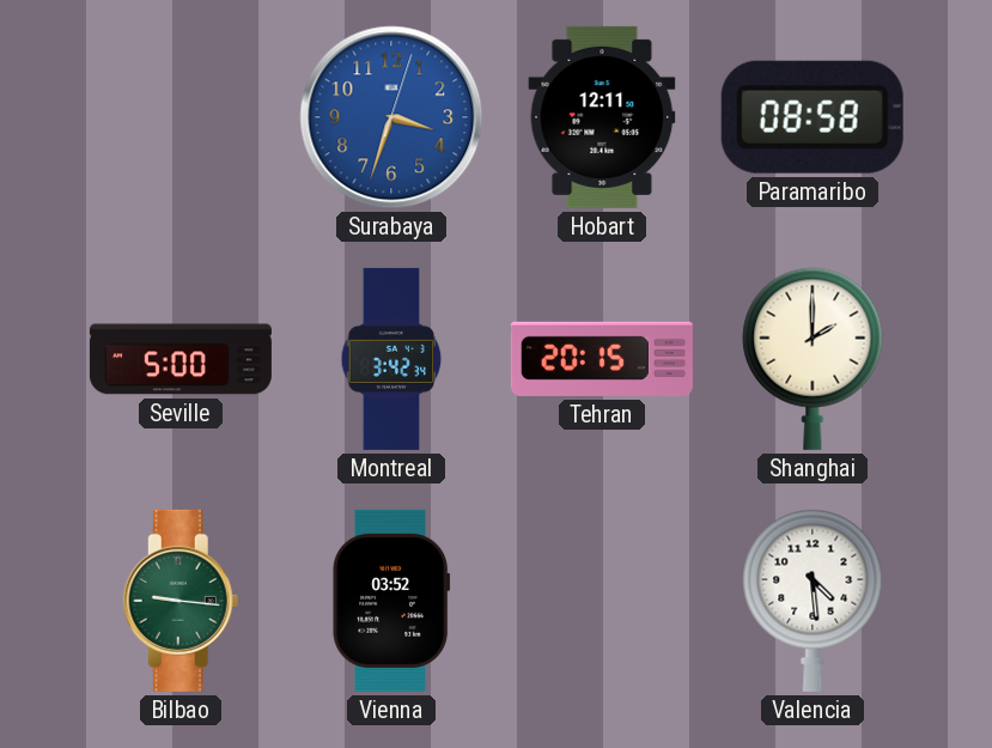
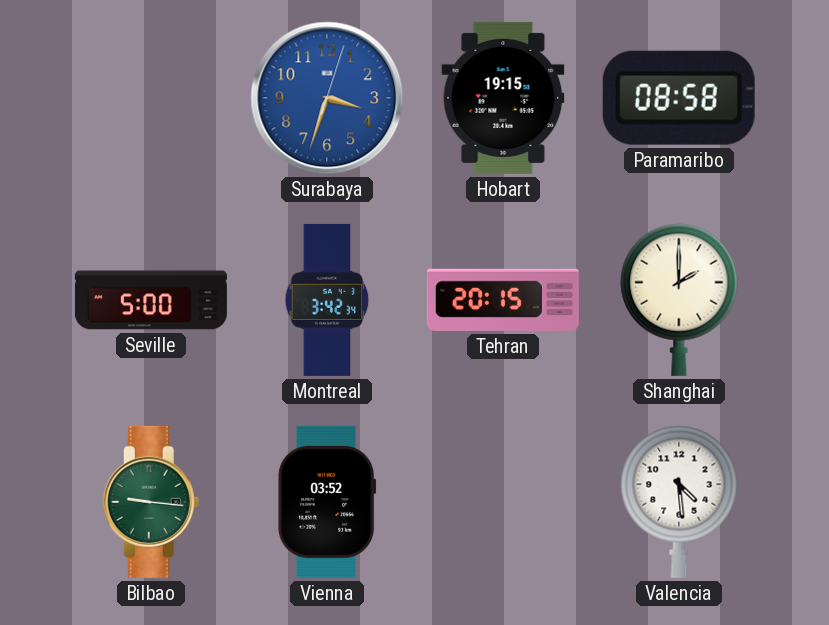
Hobart: 12:11 -> 19:15
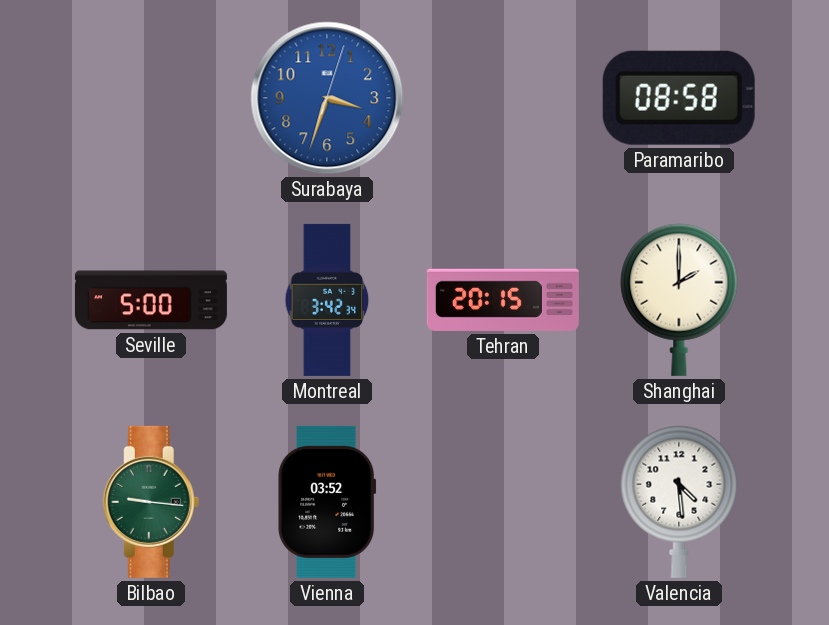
Hobart: 19:15 -> none
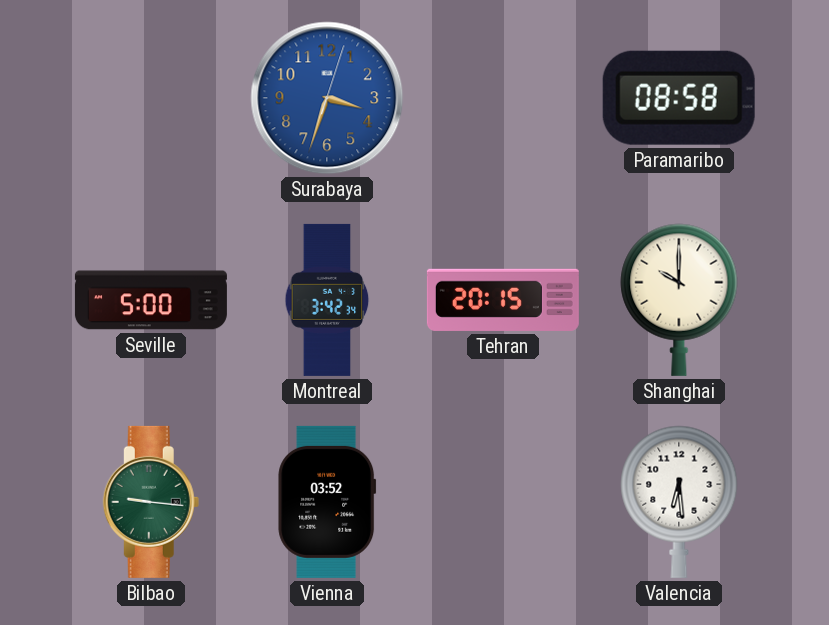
Shanghai: 2:00 -> 10:00
Valencia: 4:29 -> 6:29
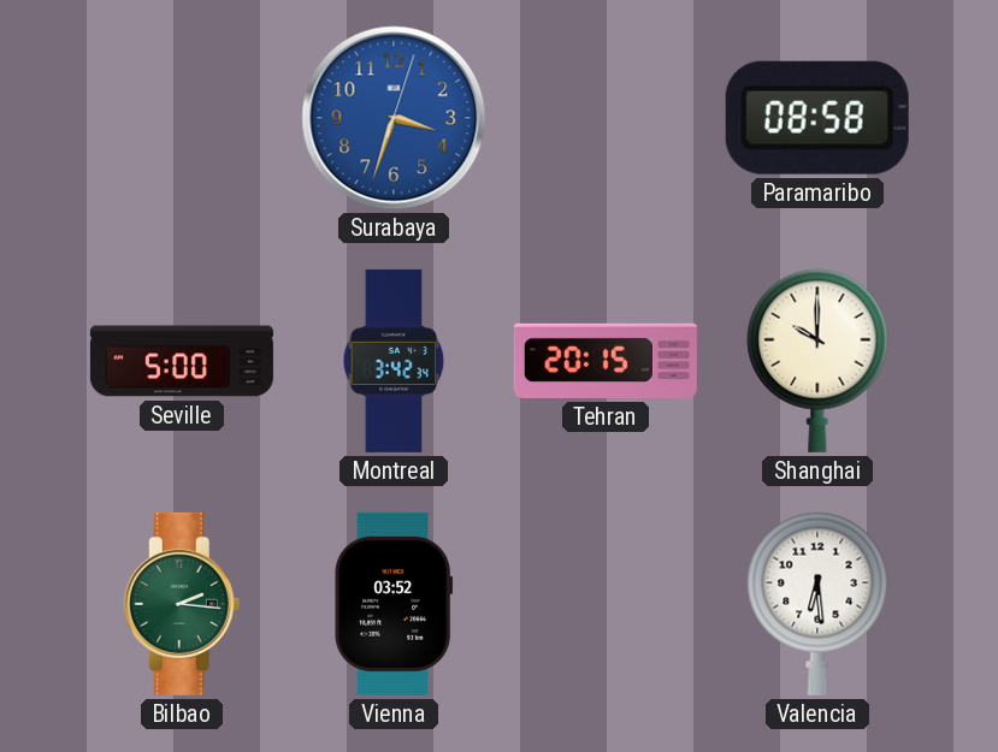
Bilbao: 9:16 -> 2:16
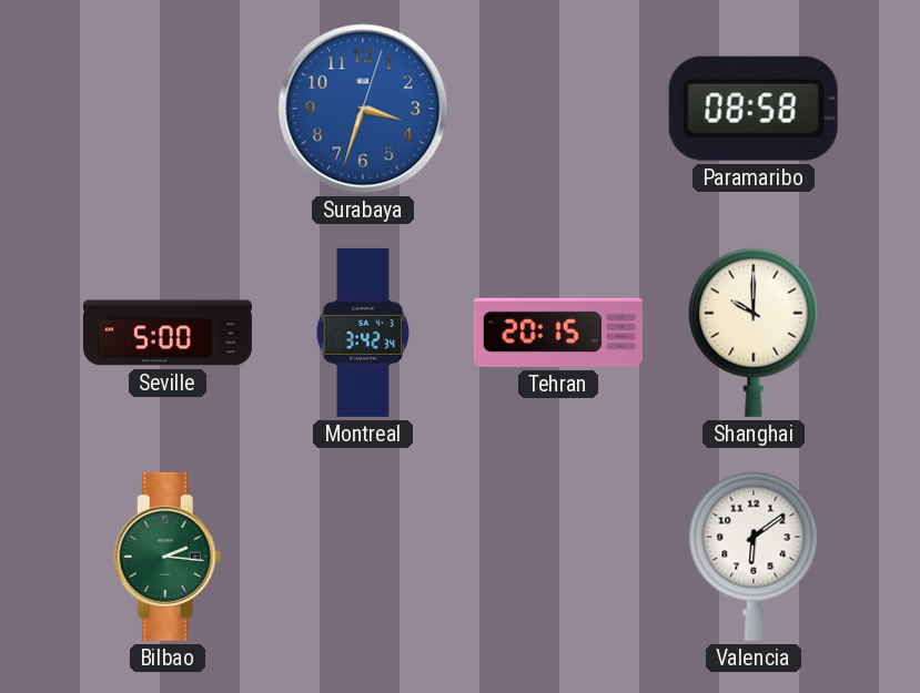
Vienna: 03:52 -> none
Valencia: 6:29 -> 6:09
